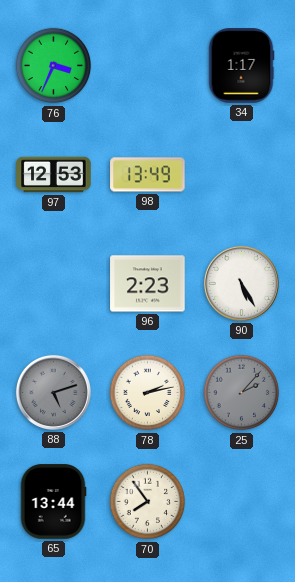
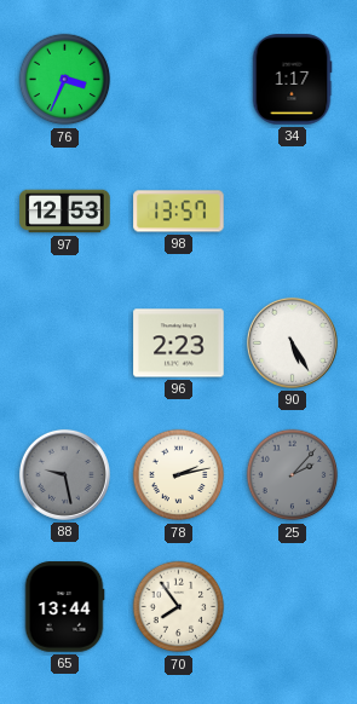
98: 13:49 -> 13:57
88: 5:12 -> 9:28
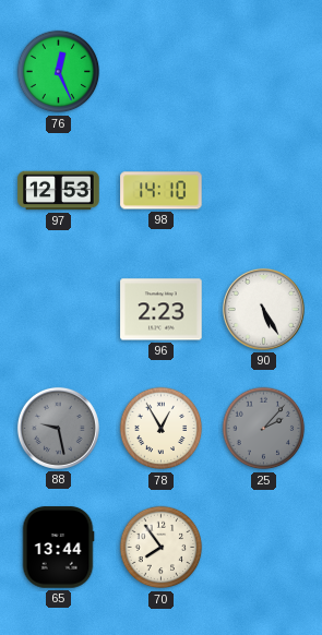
76: 3:34 -> 12:26
34: 1:17 -> none
98: 13:57 -> 14:10
78: 2:13 -> 12:55
